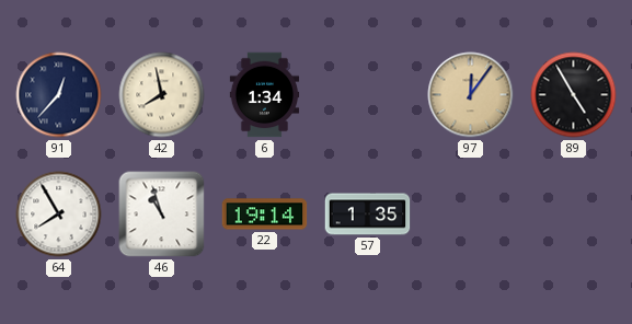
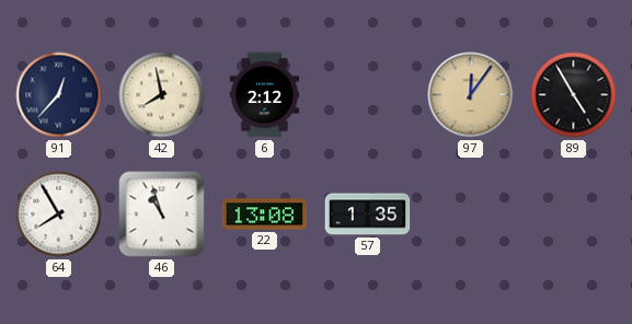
6: 1:34 -> 2:12
22: 19:14 -> 13:08
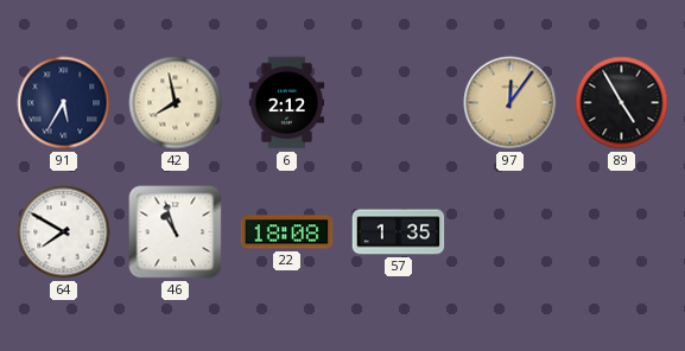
91: 12:37 -> 5:35
64: 7:55 -> 7:50
22: 13:08 -> 18:08
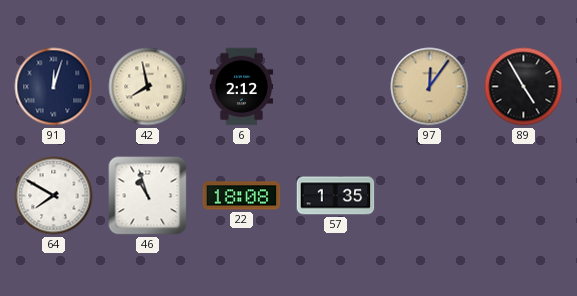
91: 5:35 -> 12:03
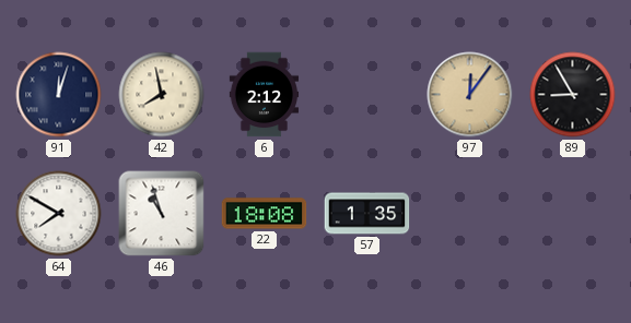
89: 4:55 -> 8:55
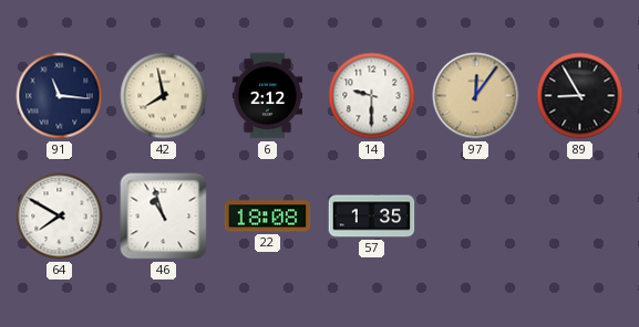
91: 12:03 -> 11:16
14: none -> 9:30
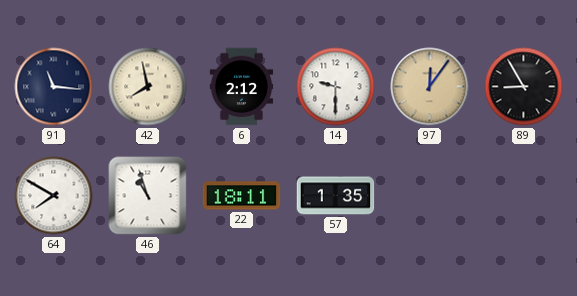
22: 18:08 -> 18:11
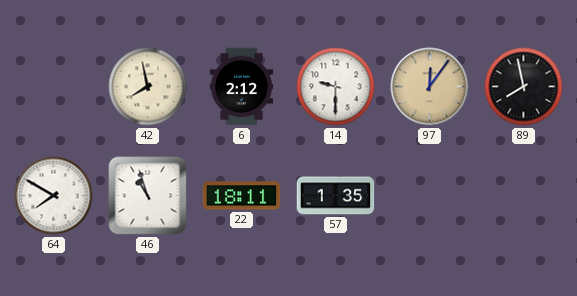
91: 11:16 -> none
89: 8:55 -> 7:58
